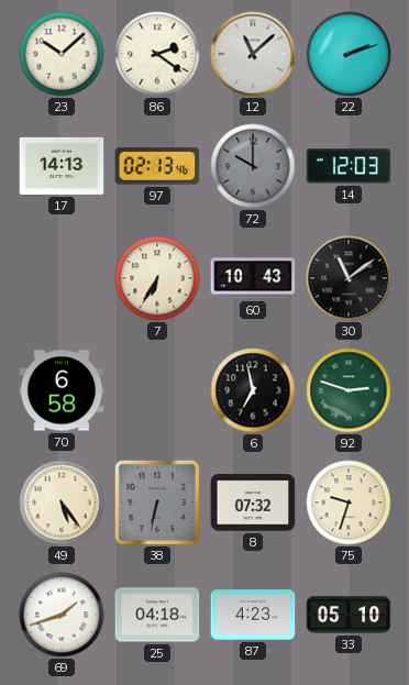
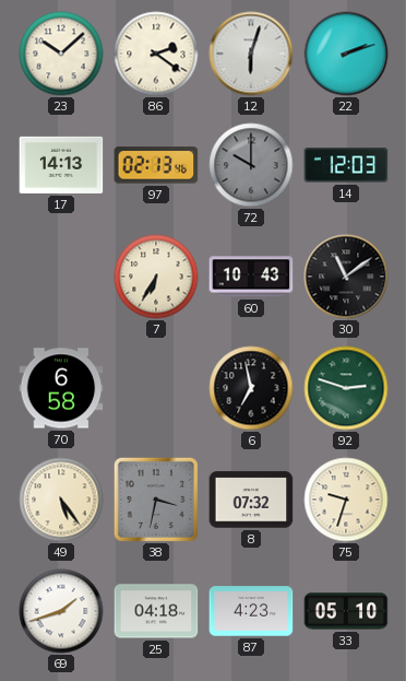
12: 11:08 -> 6:03
38: 6:32 -> 3:32
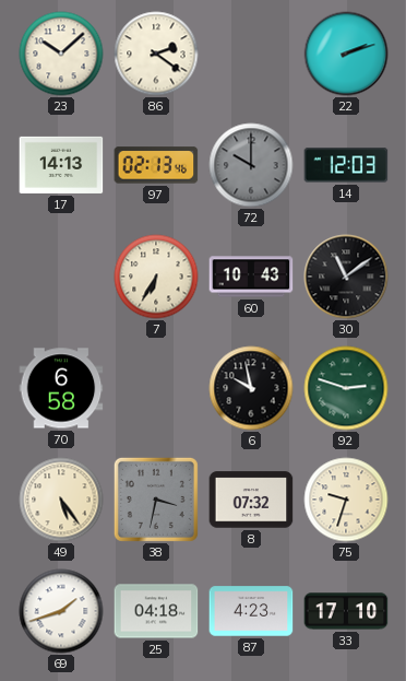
12: 6:03 -> none
6: 6:58 -> 9:58
33: 05:10 -> 17:10
